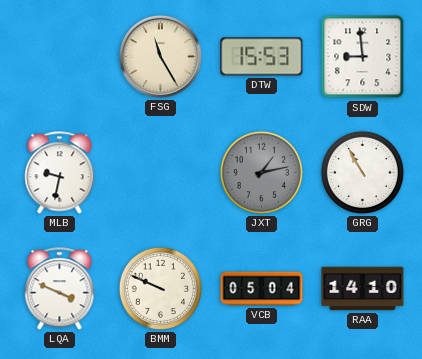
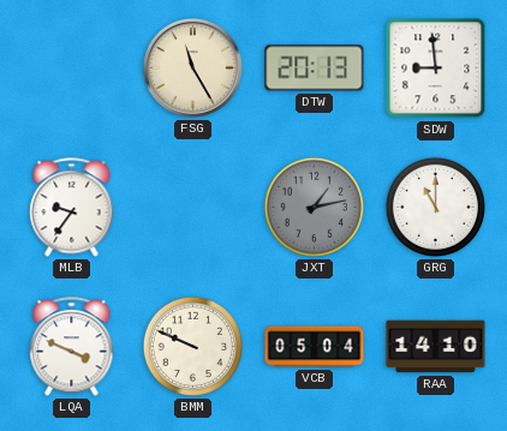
DTW: 15:53 -> 20:13
MLB: 9:32 -> 9:36
GRG: 10:55 -> 11:00
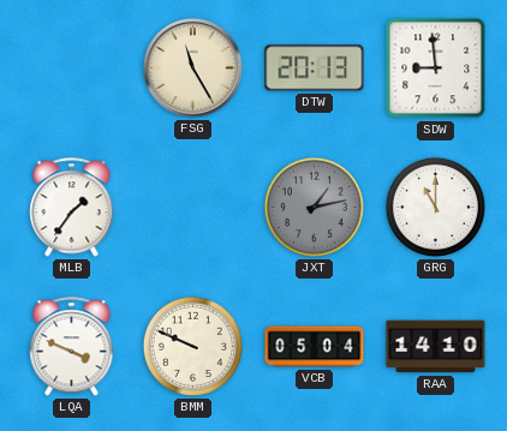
MLB: 9:36 -> 1:36
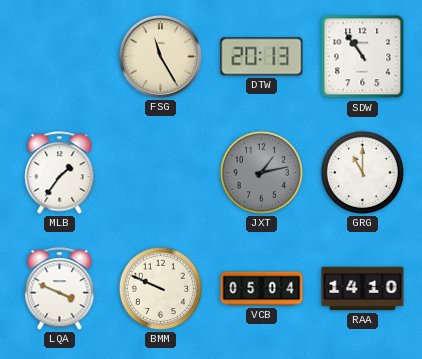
SDW: 8:59 -> 10:54
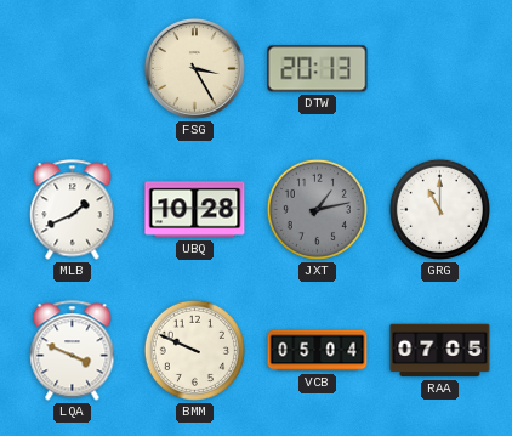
FSG: 11:25 -> 3:25
SDW: 10:54 -> none
MLB: 1:36 -> 1:41
UBQ: none -> 10:28
RAA: 14:10 -> 07:05
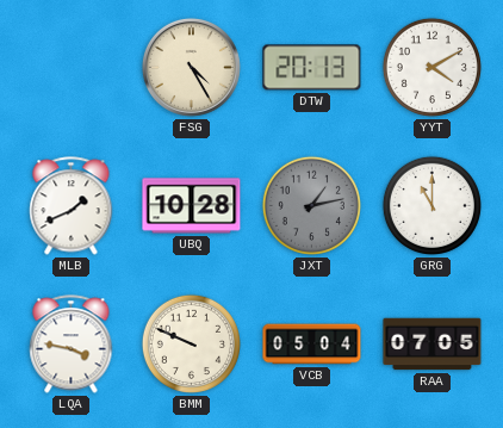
FSG: 3:25 -> 4:25
YYT: none -> 4:10
LQA: 3:49 -> 3:47
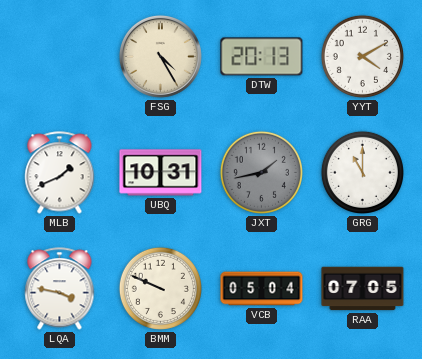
UBQ: 10:28 -> 10:31
JXT: 1:13 -> 1:43
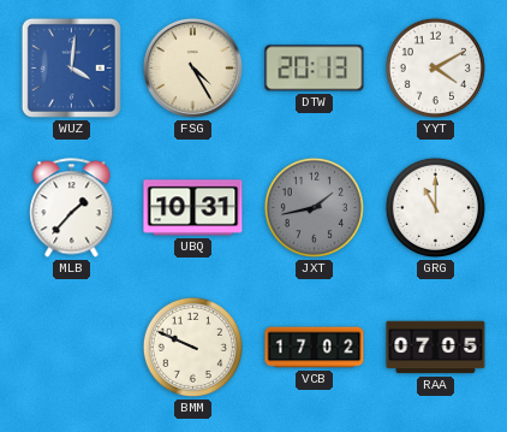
WUZ: none -> 4:01
MLB: 1:41 -> 1:37
LQA: 3:47 -> none
VCB: 05:04 -> 17:02
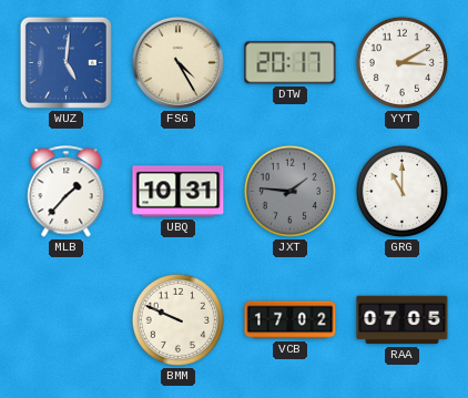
WUZ: 4:01 -> 5:01
DTW: 20:13 -> 20:17
YYT: 4:10 -> 3:10
JXT: 1:43 -> 1:46
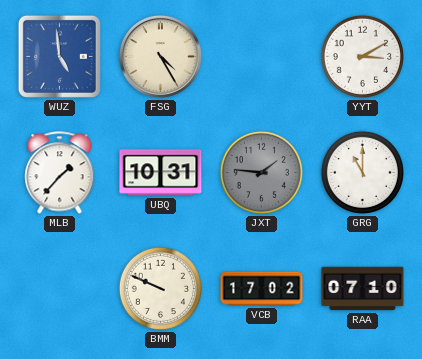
WUZ: 5:01 -> 4:59
DTW: 20:17 -> none
RAA: 07:05 -> 07:10
